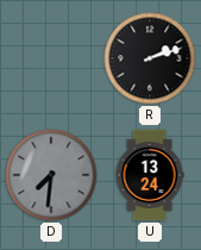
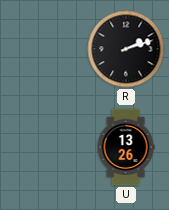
D: 7:31 -> none
U: 13:24 -> 13:26
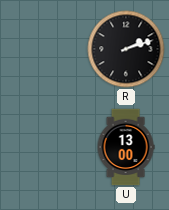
U: 13:26 -> 13:00
